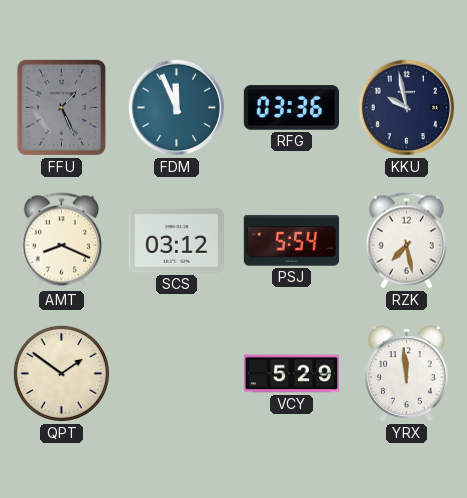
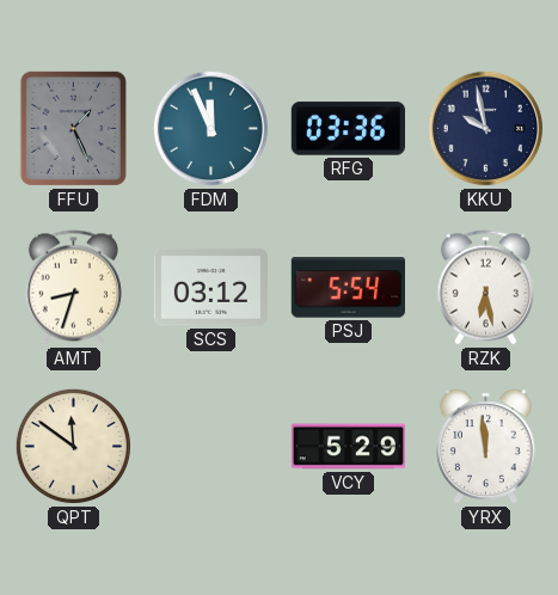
AMT: 8:19 -> 8:33
RZK: 7:28 -> 6:28
QPT: 1:51 -> 11:51
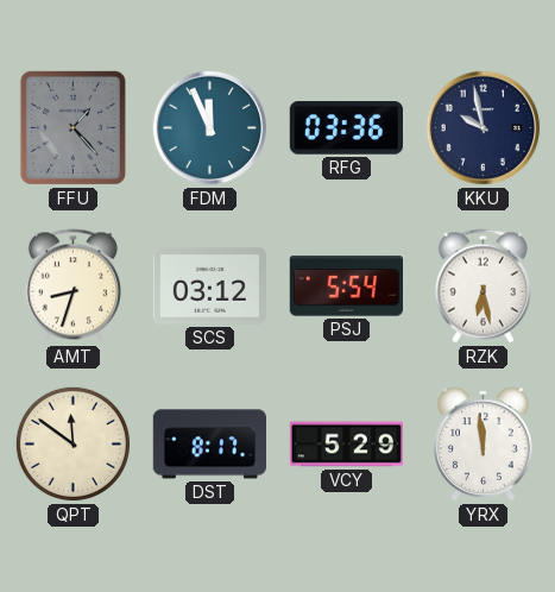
FFU: 1:26 -> 1:23
DST: none -> 8:17
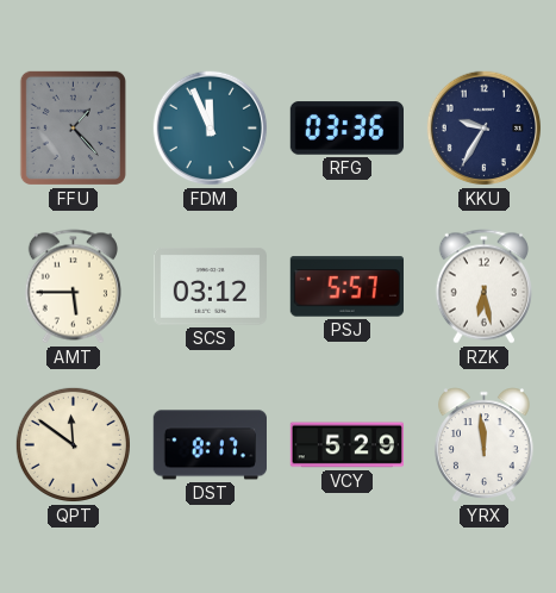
KKU: 9:58 -> 9:35
AMT: 8:33 -> 5:45
PSJ: 5:54 -> 5:57
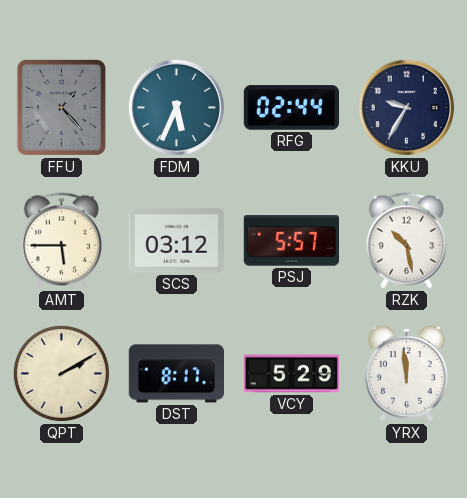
FDM: 11:56 -> 5:34
RFG: 03:36 -> 02:44
RZK: 6:28 -> 10:28
QPT: 11:51 -> 2:10
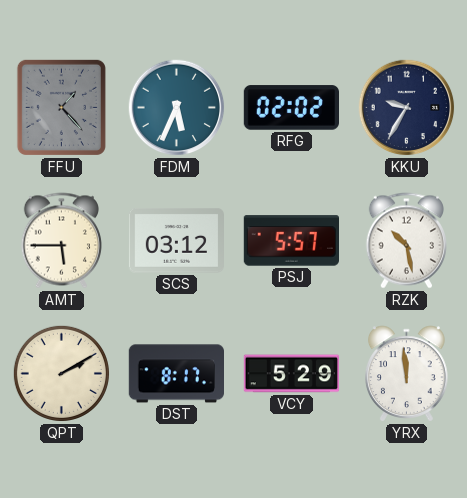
RFG: 02:44 -> 02:02
